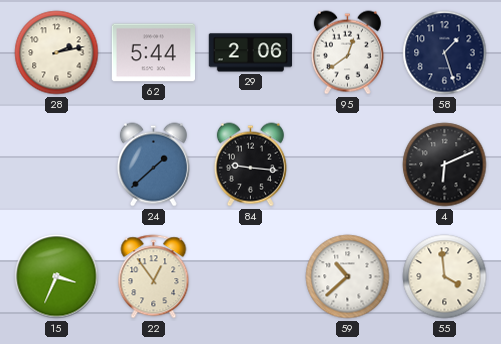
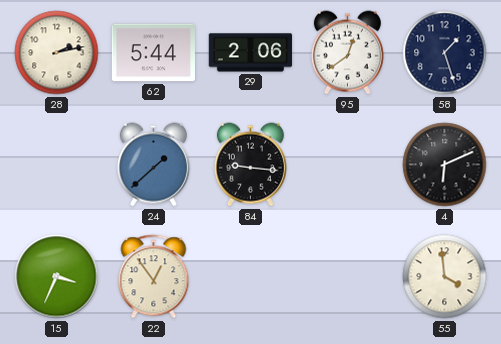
59: 10:38 -> none
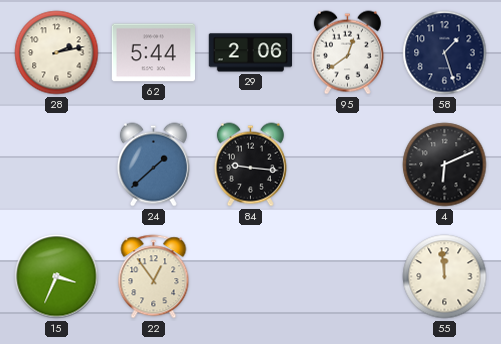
55: 3:59 -> 11:59
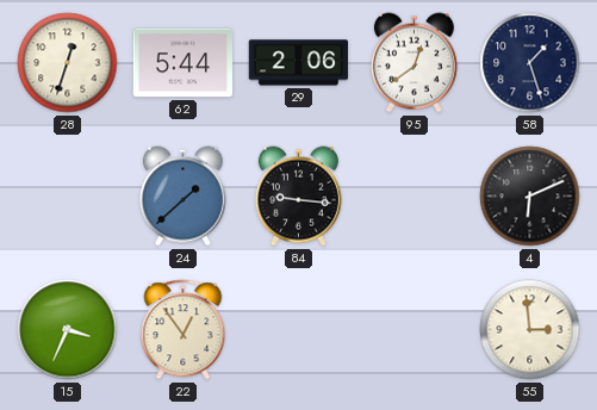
28: 2:13 -> 12:33
55: 11:59 -> 2:59
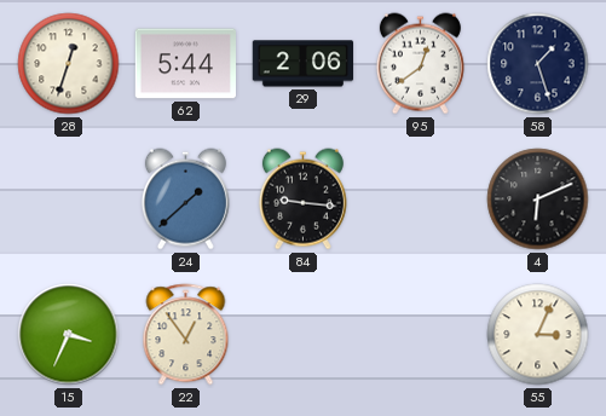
55: 2:59 -> 3:04
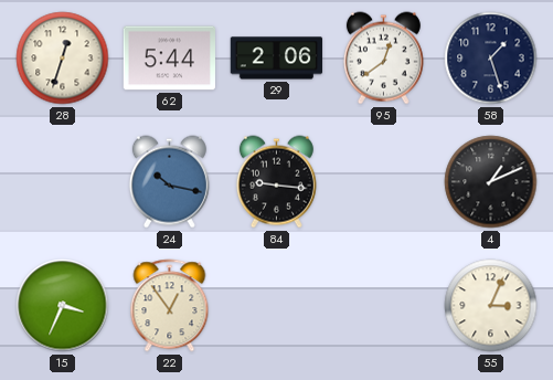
24: 1:38 -> 10:17
4: 6:11 -> 1:11
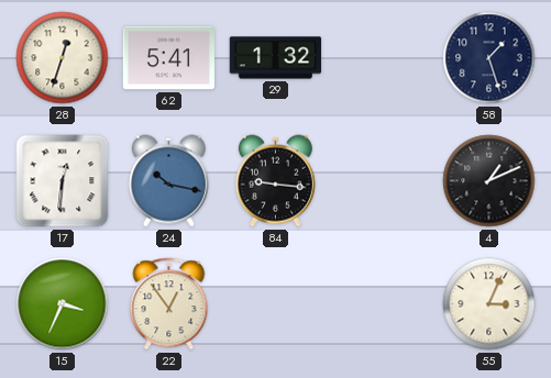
62: 5:44 -> 5:41
29: 2:06 -> 1:32
95: 12:39 -> none
17: none -> 12:31
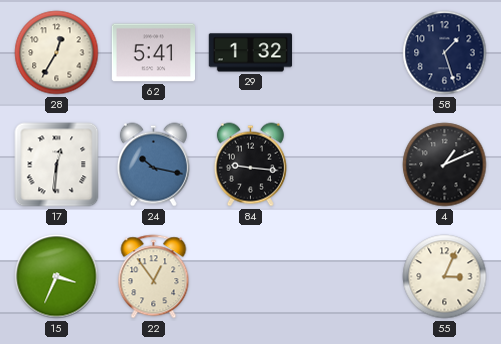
28: 12:33 -> 12:35
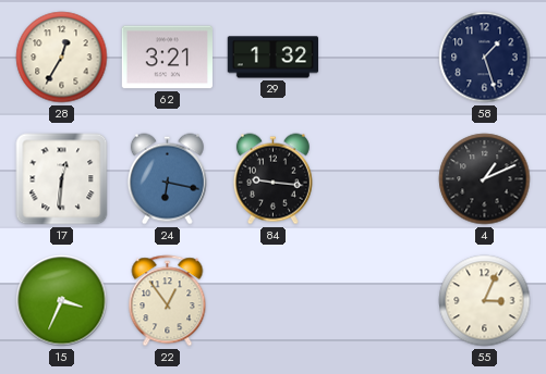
62: 5:41 -> 3:21
24: 10:17 -> 6:17
